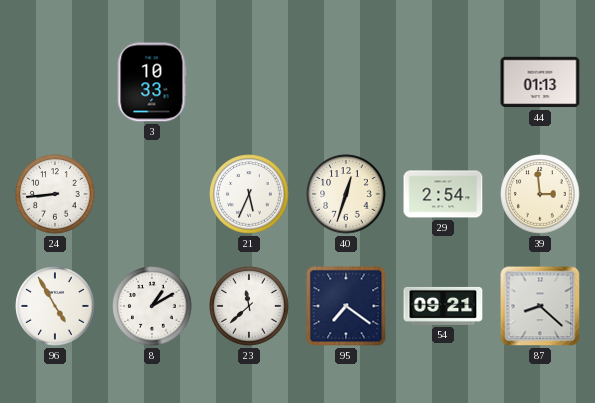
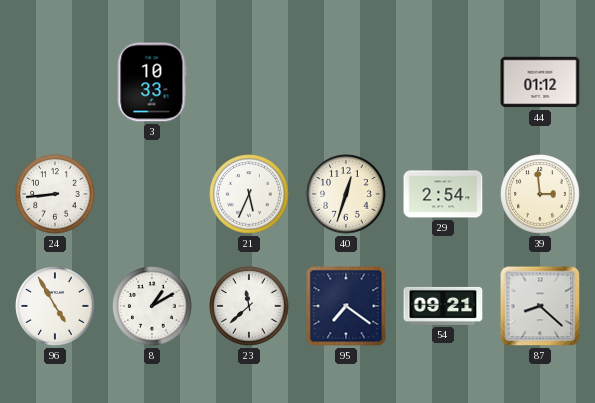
44: 01:13 -> 01:12
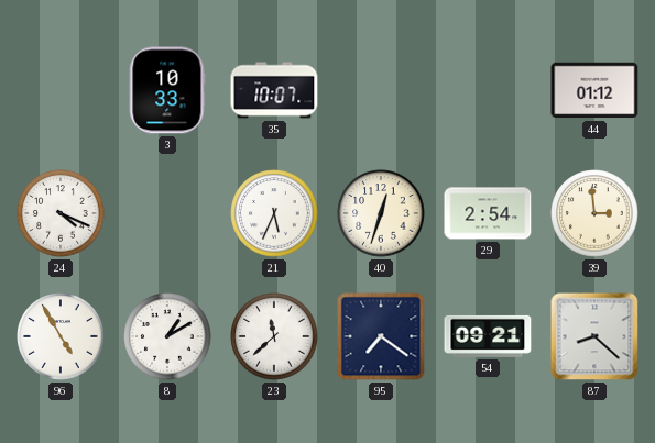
35: none -> 10:07
24: 8:44 -> 4:19
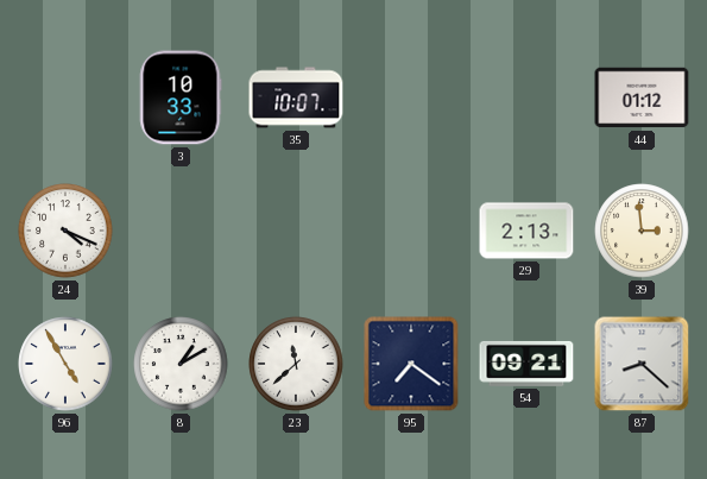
21: 5:34 -> none
40: 12:33 -> none
29: 2:54 -> 2:13
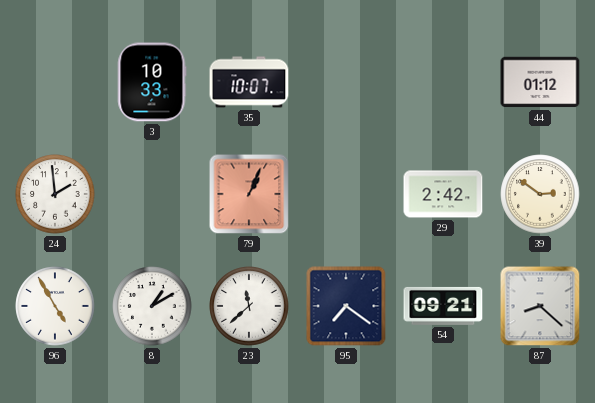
24: 4:19 -> 1:59
79: none -> 1:04
29: 2:13 -> 2:42
39: 2:59 -> 2:51
